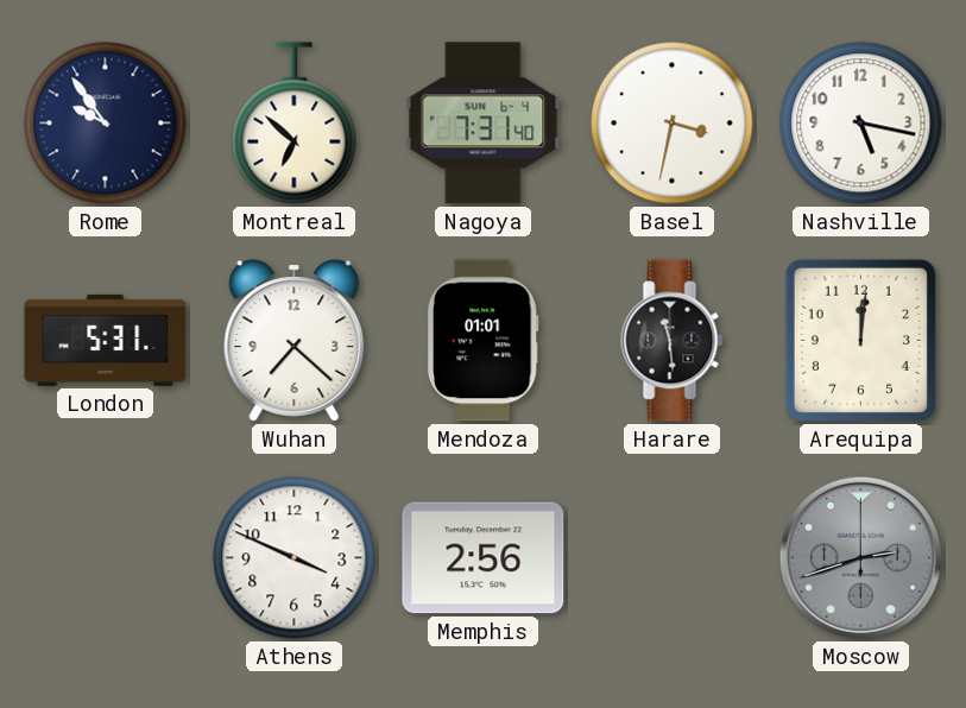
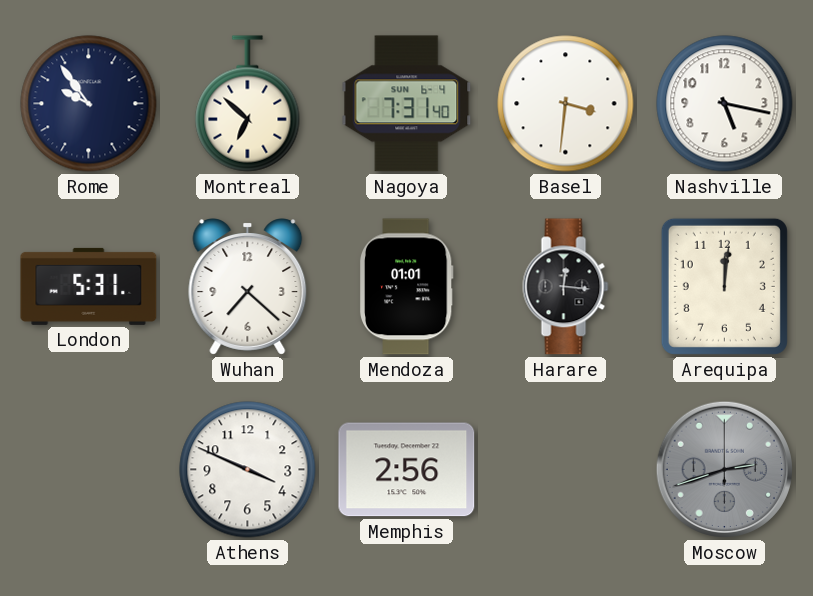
Basel: 3:32 -> 3:31
Harare: 11:29 -> 12:16
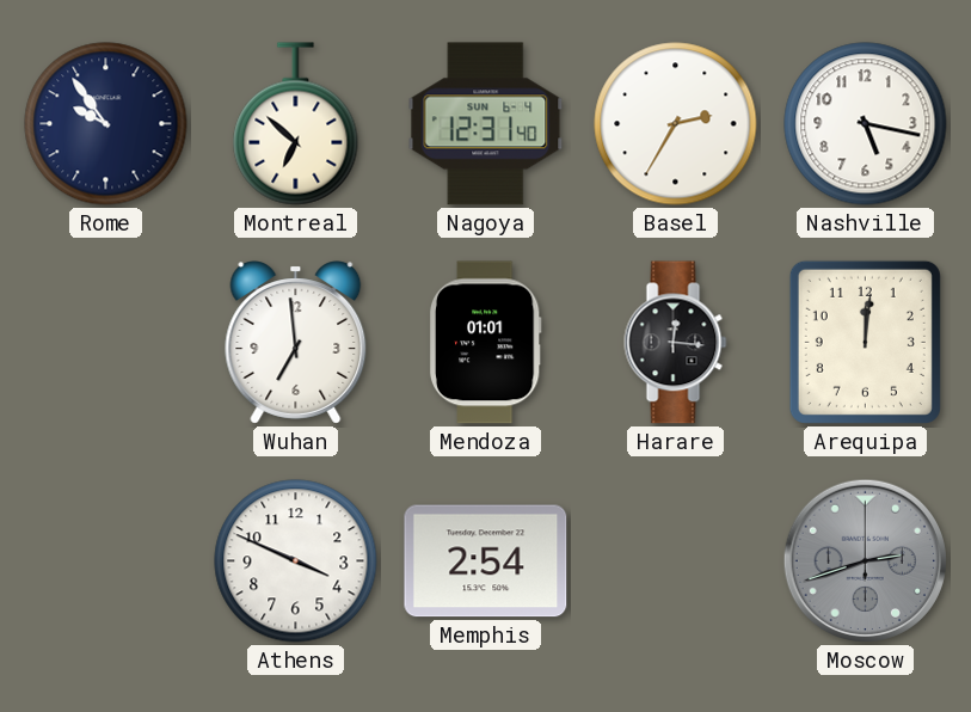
Nagoya: 7:31 -> 12:31
Basel: 3:31 -> 2:35
London: 5:31 -> none
Wuhan: 7:22 -> 6:59
Memphis: 2:56 -> 2:54
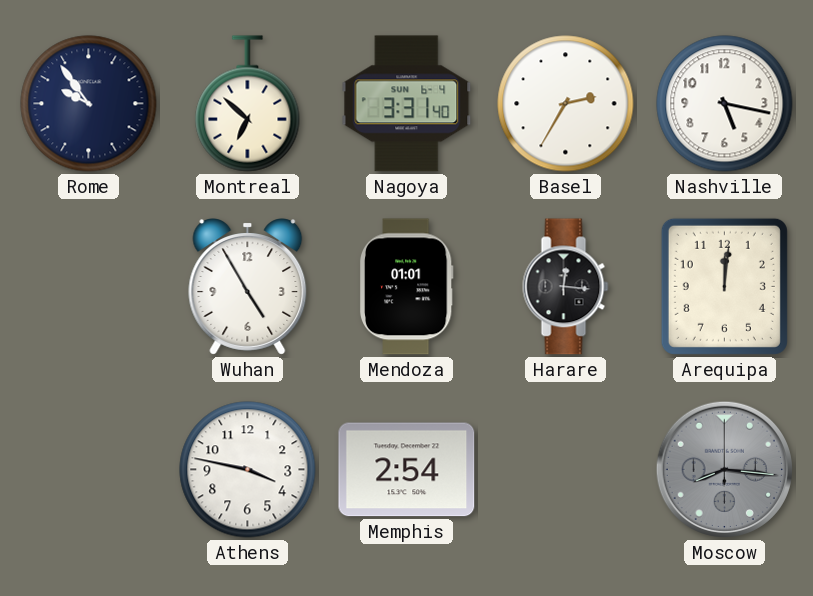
Nagoya: 12:31 -> 3:31
Wuhan: 6:59 -> 4:55
Athens: 3:49 -> 3:47
Moscow: 2:42 -> 8:16
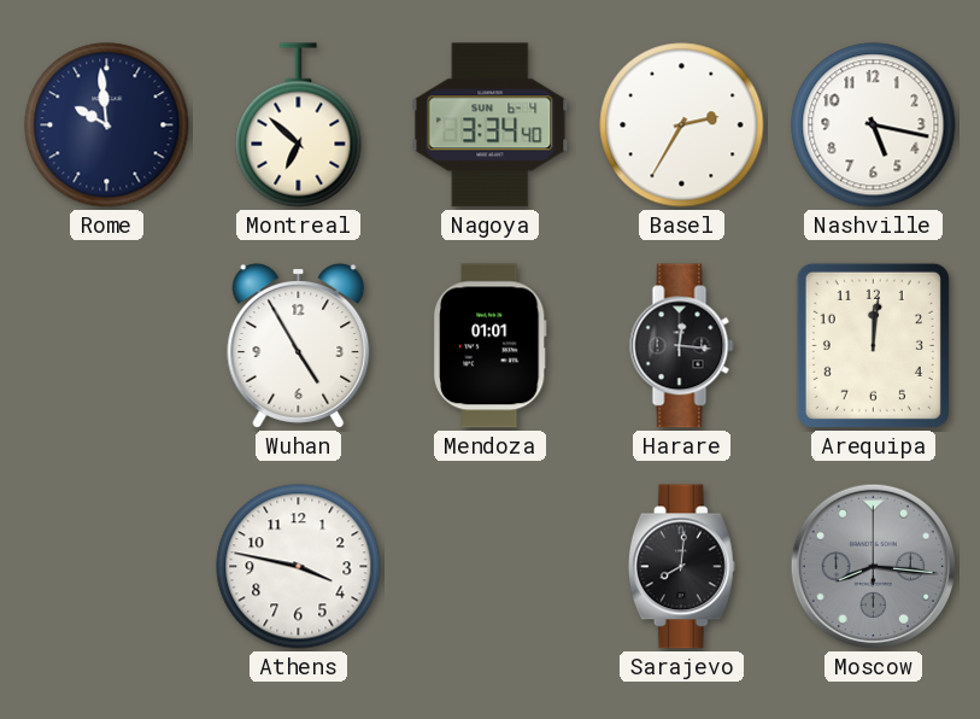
Rome: 9:54 -> 9:59
Nagoya: 3:31 -> 3:34
Memphis: 2:54 -> none
Sarajevo: none -> 8:01
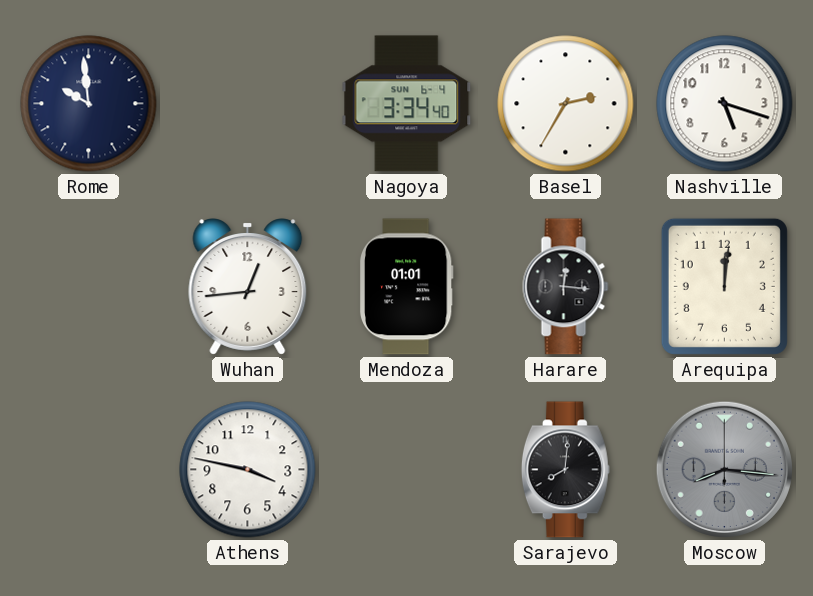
Montreal: 6:52 -> none
Nashville: 5:17 -> 5:18
Wuhan: 4:55 -> 12:44
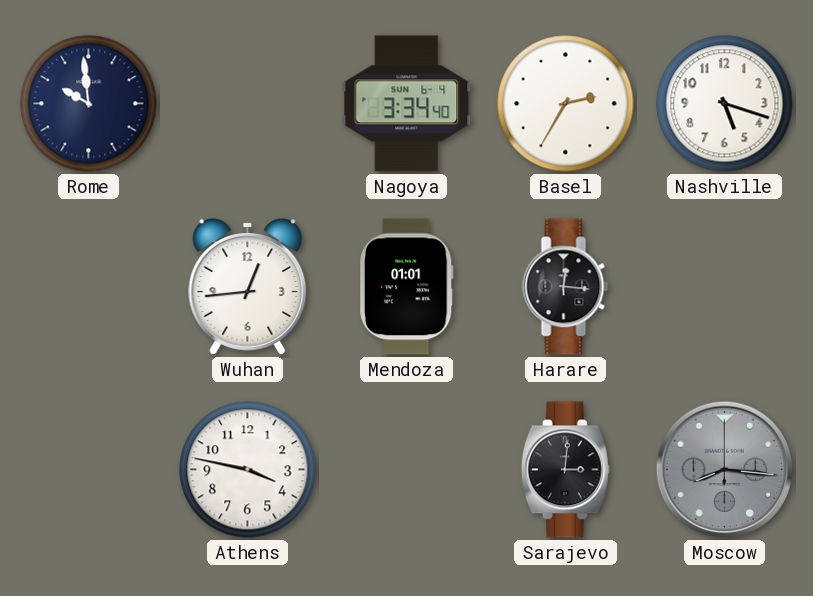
Arequipa: 12:01 -> none
Sarajevo: 8:01 -> 3:01
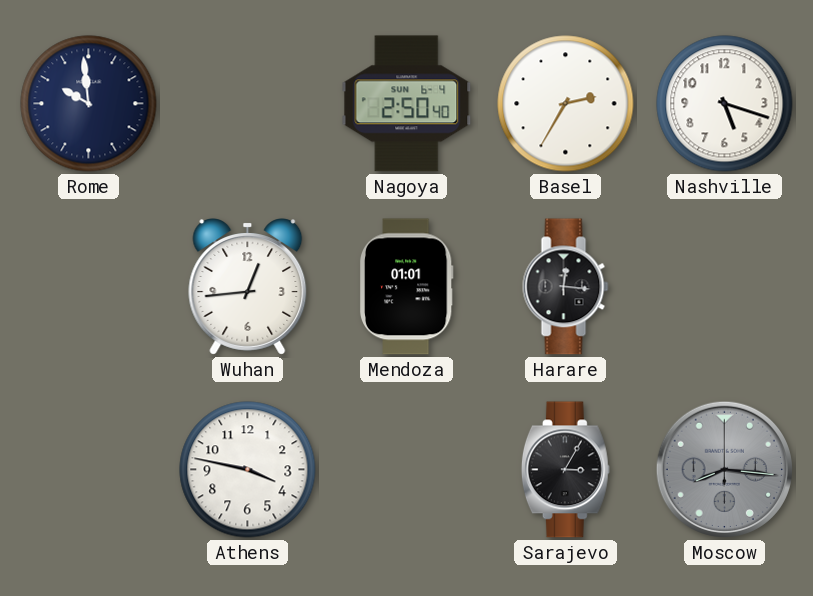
Nagoya: 3:34 -> 2:50
Sarajevo: 3:01 -> 3:05
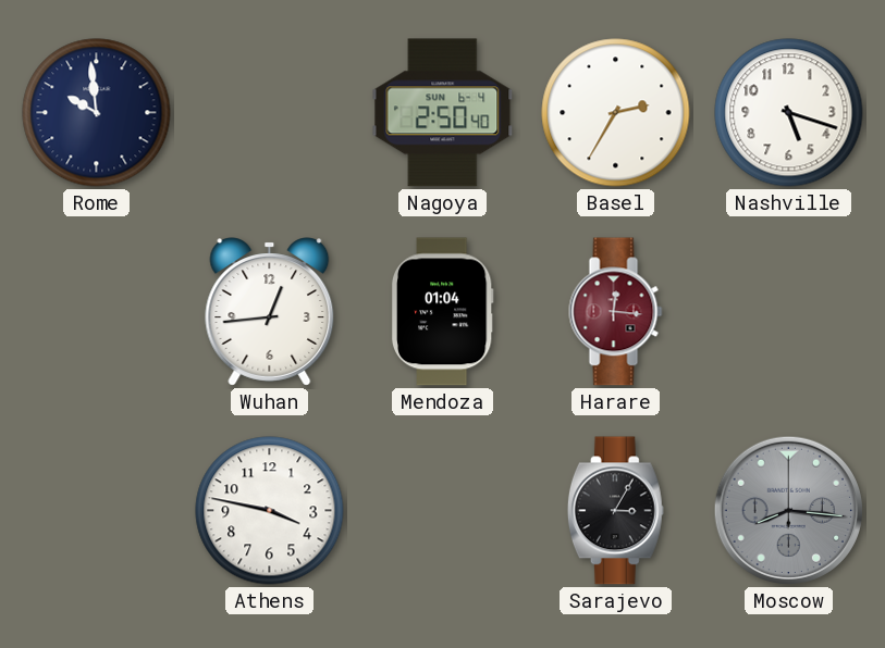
Mendoza: 01:01 -> 01:04
Harare dial: black -> burgundy
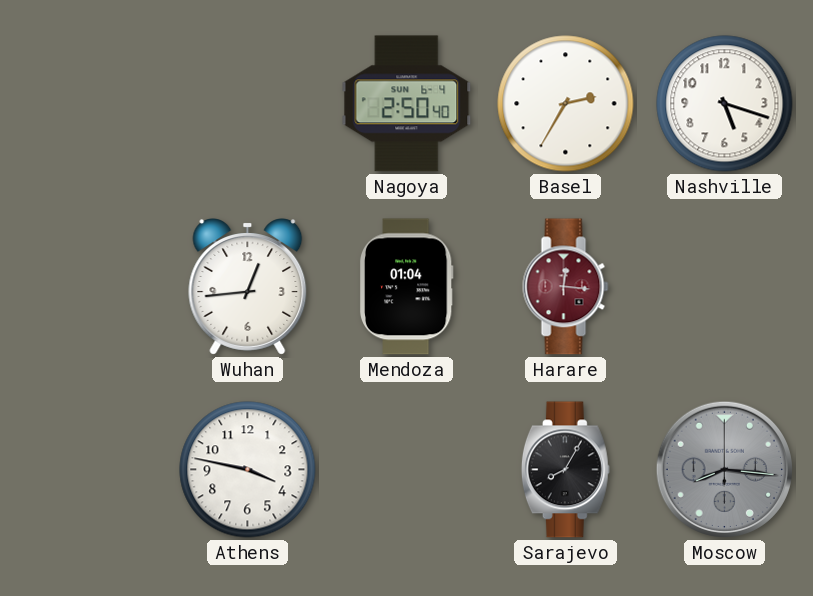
Rome: 9:59 -> none
Sarajevo: 3:05 -> 8:05
